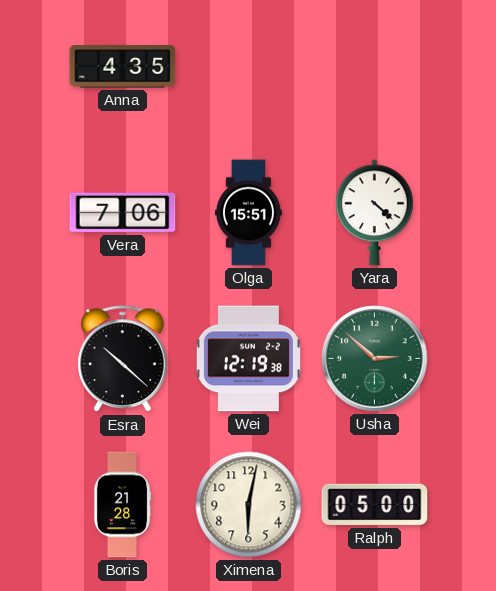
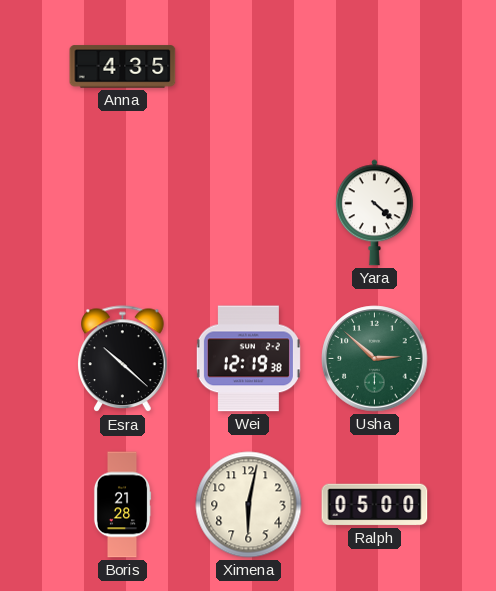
Vera: 7:06 -> none
Olga: 15:51 -> none
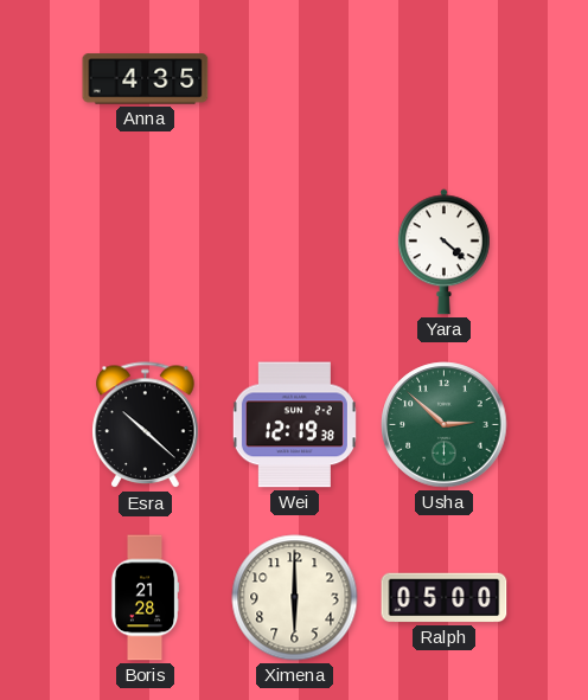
Ximena: 6:02 -> 6:00
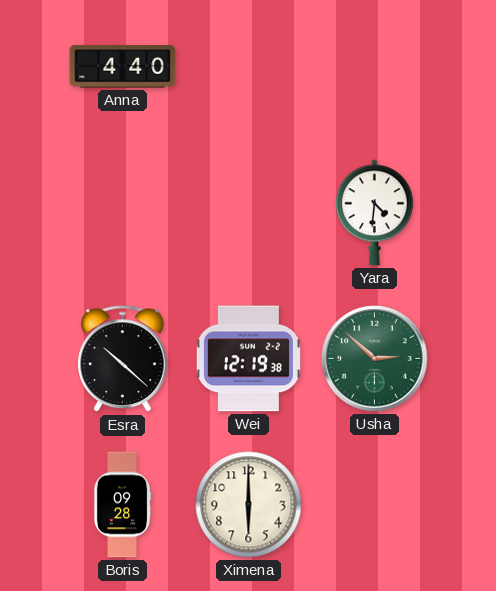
Anna: 4:35 -> 4:40
Yara: 4:22 -> 4:31
Boris: 21:28 -> 09:28
Ralph: 05:00 -> none
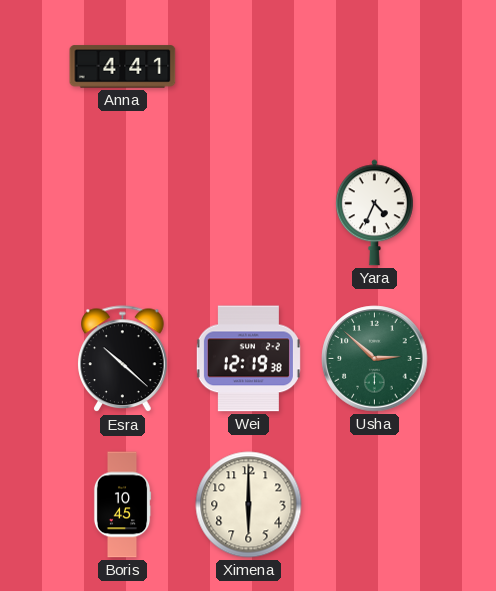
Anna: 4:40 -> 4:41
Yara: 4:31 -> 4:34
Boris: 09:28 -> 10:45
